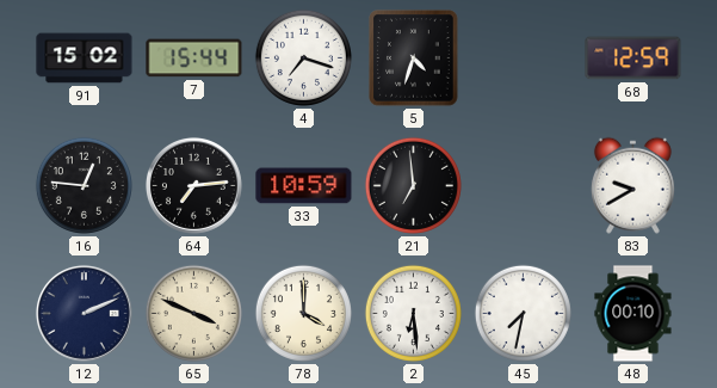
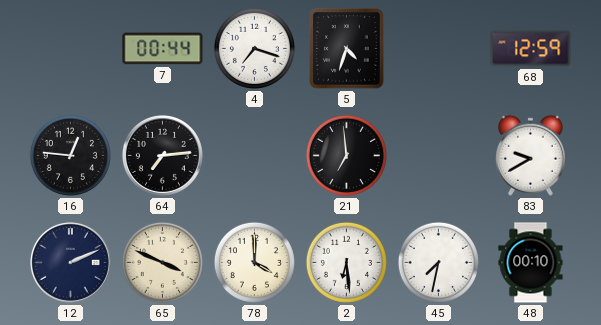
91: 15:02 -> none
7: 15:44 -> 00:44
33: 10:59 -> none
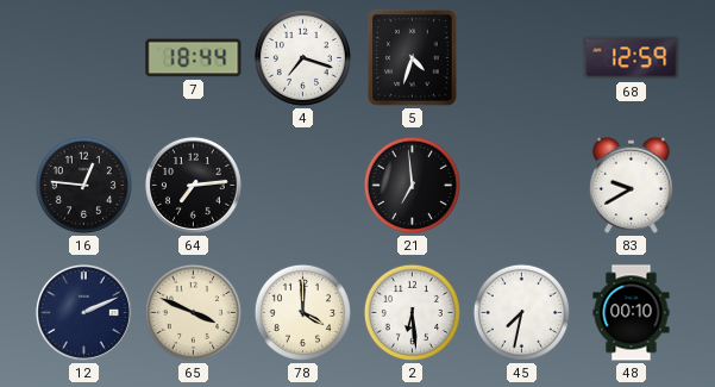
7: 00:44 -> 18:44
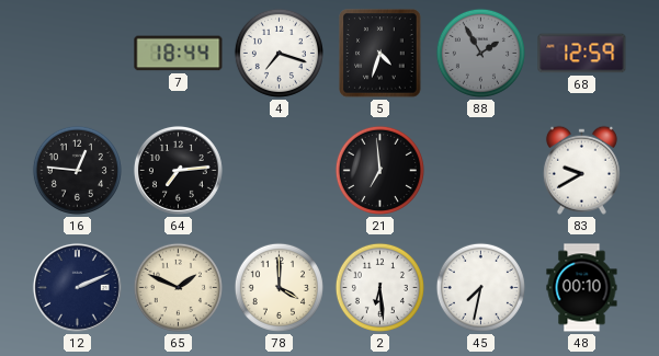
88: none -> 1:55
65: 3:49 -> 1:49
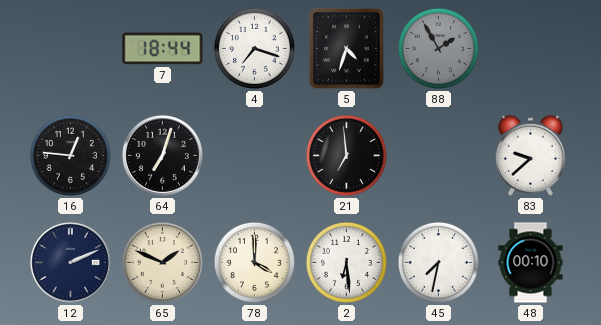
68: 12:59 -> none
64: 7:14 -> 7:03
83: 9:40 -> 9:38
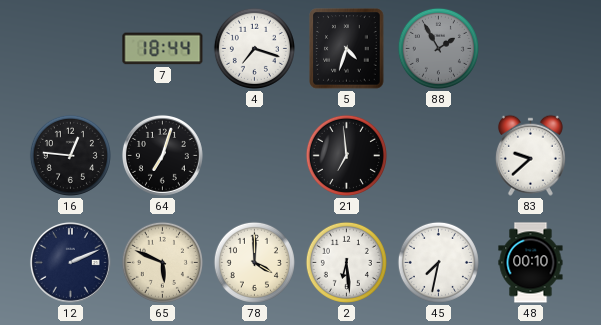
65: 1:49 -> 5:49
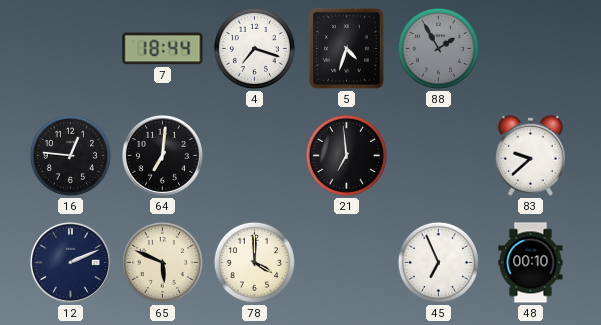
64: 7:03 -> 7:01
2: 6:29 -> none
45: 7:32 -> 6:56
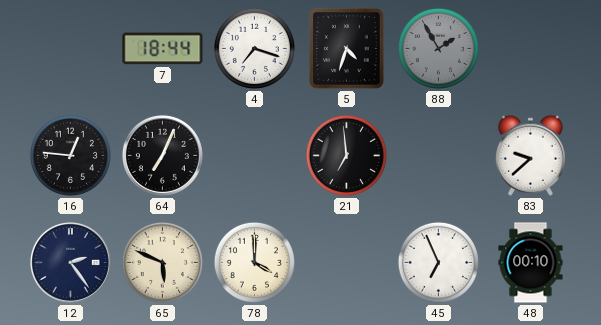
64: 7:01 -> 7:04
12: 2:11 -> 2:24
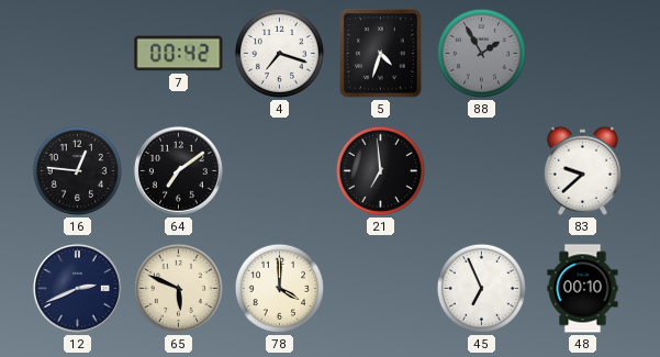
7: 18:44 -> 00:42
64: 7:04 -> 7:09
12: 2:24 -> 2:41
